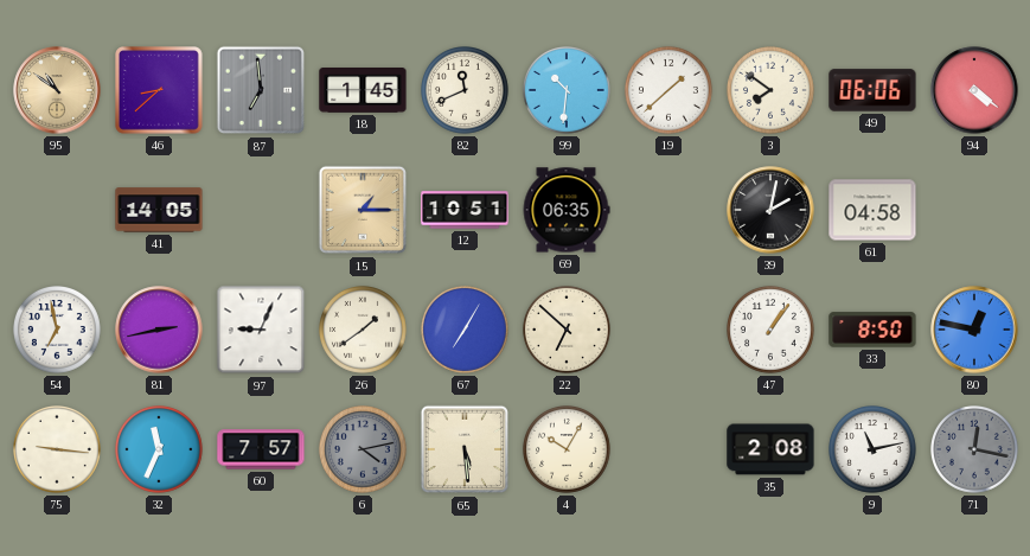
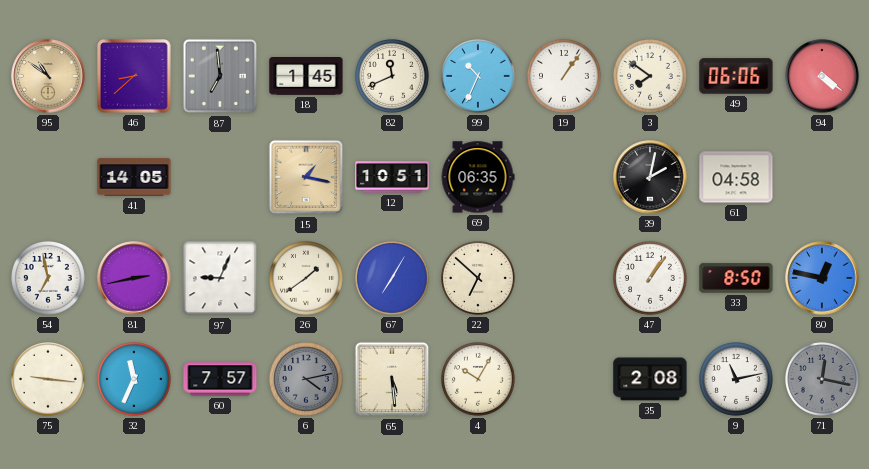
99: 10:31 -> 10:34
19: 1:38 -> 1:06
15: 1:15 -> 1:17
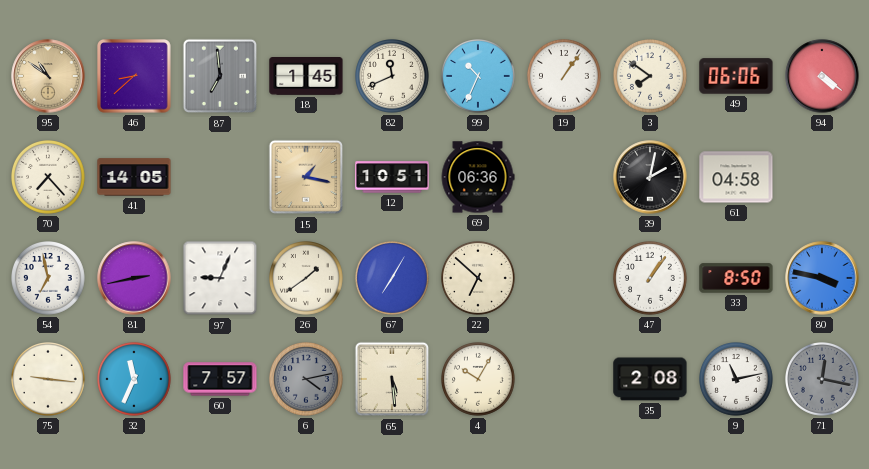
70: none -> 7:23
69: 06:35 -> 06:36
80: 12:47 -> 3:47
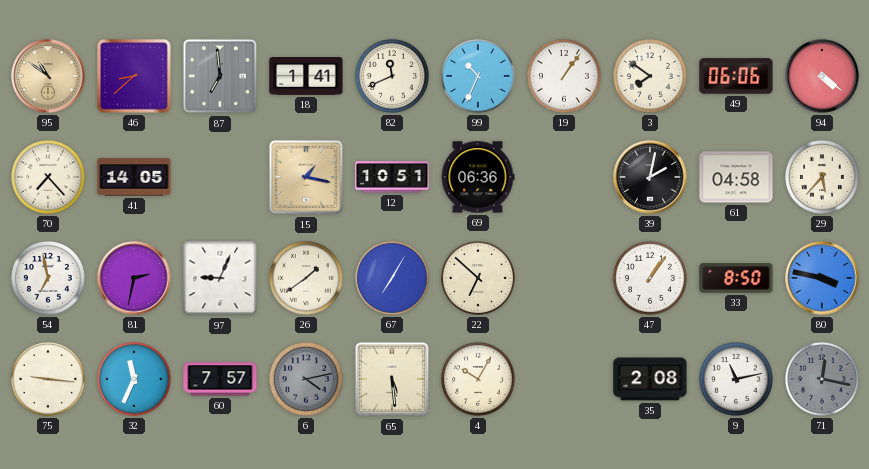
18: 1:45 -> 1:41
29: none -> 5:37
81: 2:43 -> 2:32
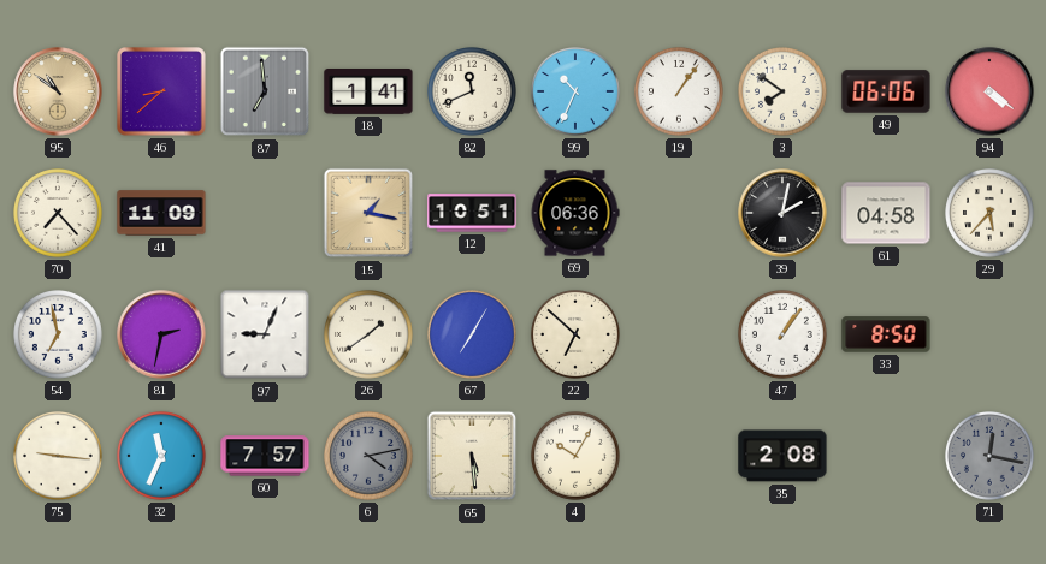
41: 14:05 -> 11:09
80: 3:47 -> none
9: 11:13 -> none
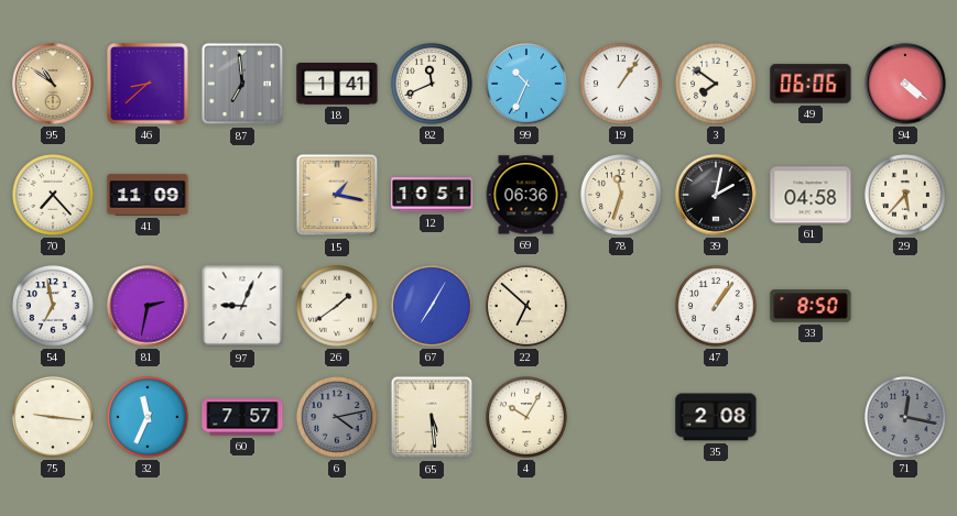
78: none -> 11:33
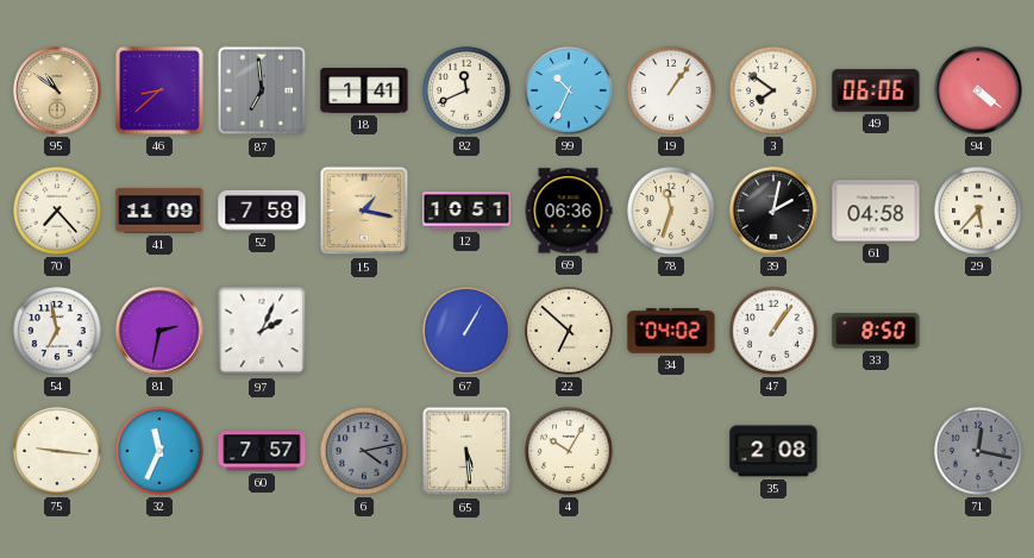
52: none -> 7:58
97: 9:04 -> 2:04
26: 1:39 -> none
67: 7:05 -> 1:05
34: none -> 04:02
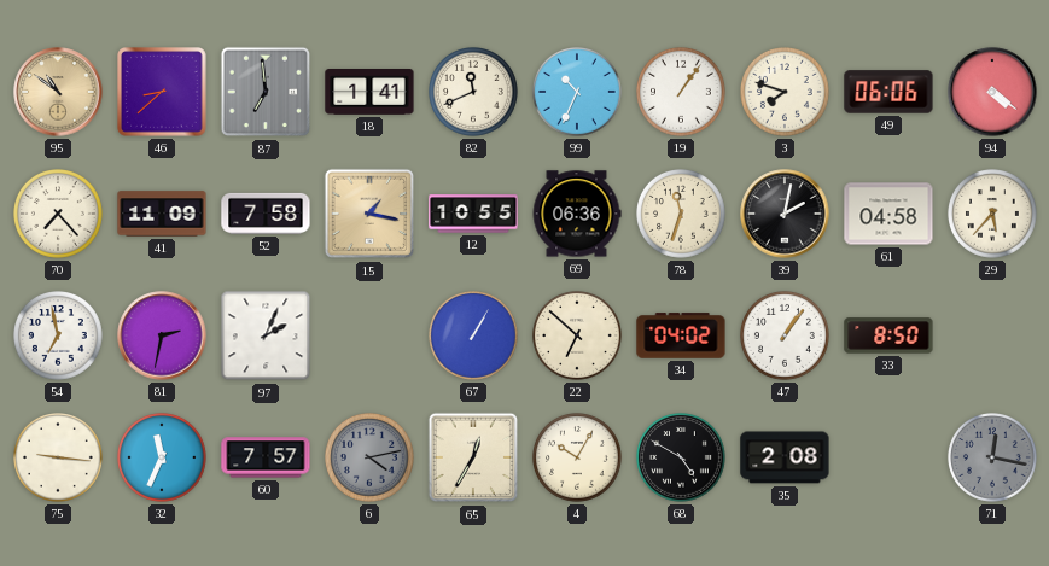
3: 7:51 -> 7:48
12: 10:51 -> 10:55
65: 5:29 -> 12:35
68: none -> 4:50
